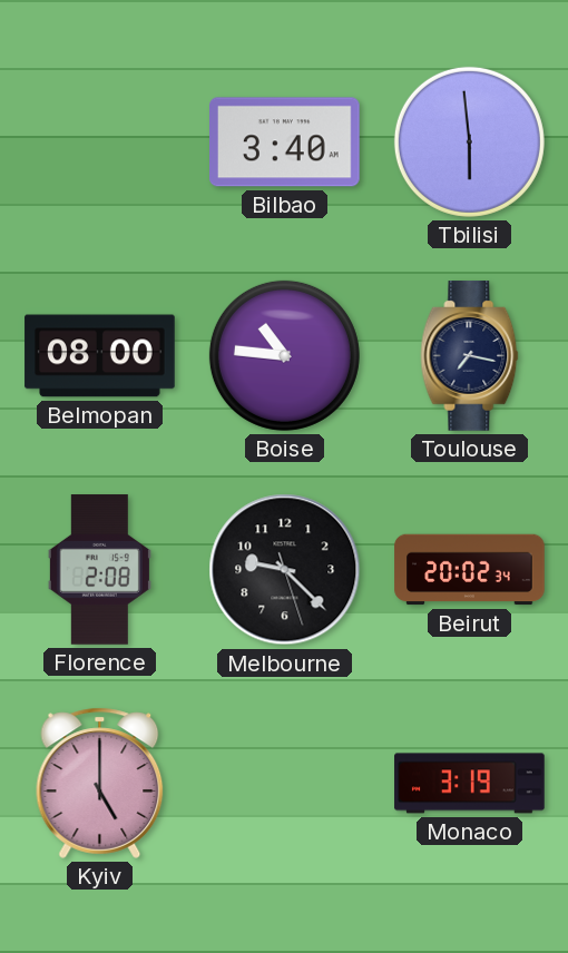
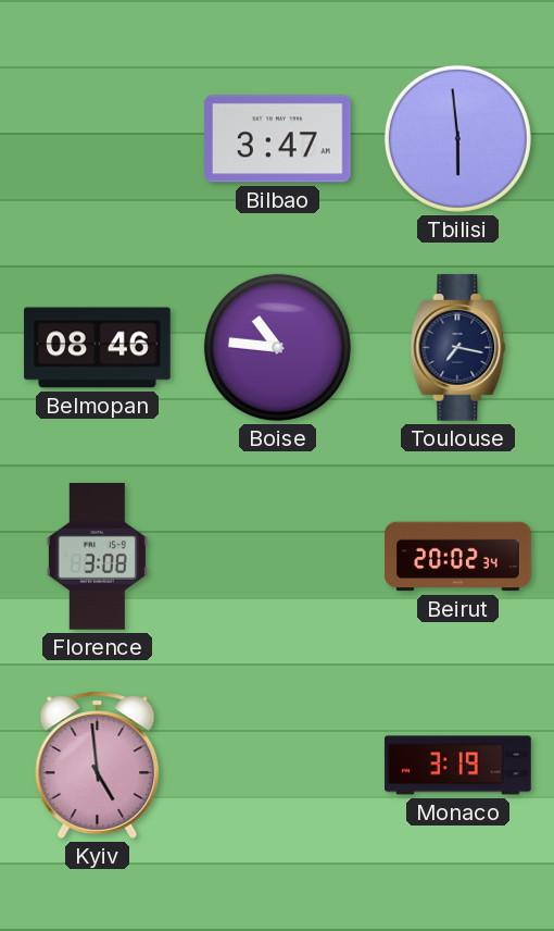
Bilbao: 3:40 -> 3:47
Belmopan: 08:00 -> 08:46
Florence: 2:08 -> 3:08
Melbourne: 9:22 -> none
Kyiv: 5:00 -> 4:59
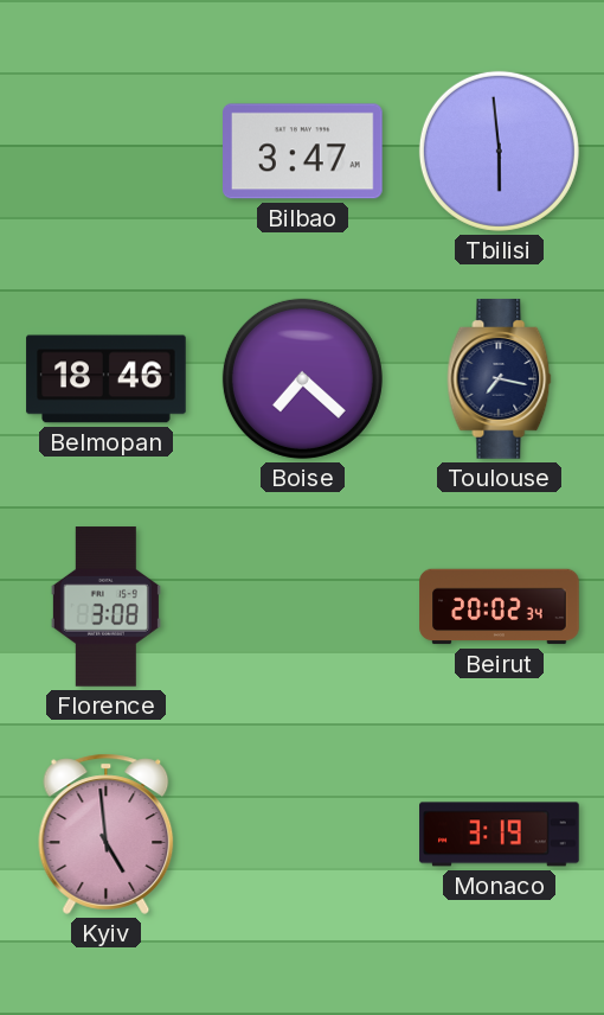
Belmopan: 08:46 -> 18:46
Boise: 10:46 -> 7:22
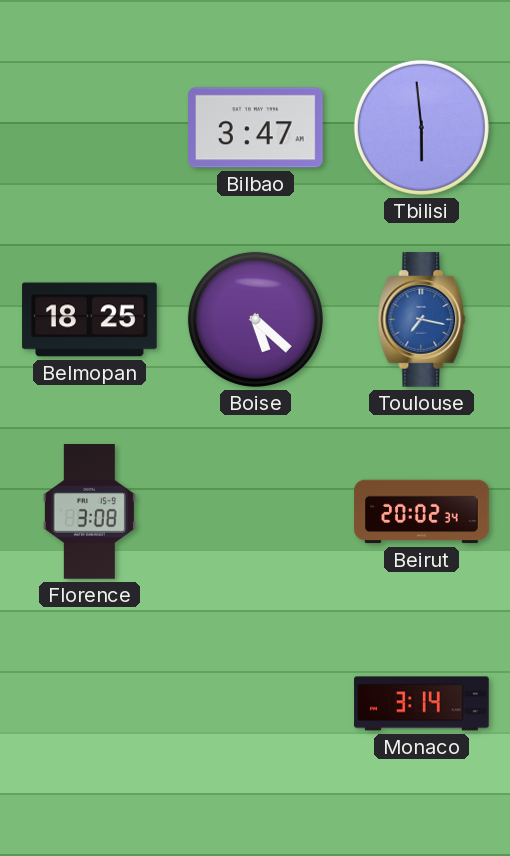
Belmopan: 18:46 -> 18:25
Boise: 7:22 -> 5:22
Toulouse dial: navy -> blue
Kyiv: 4:59 -> none
Monaco: 3:19 -> 3:14
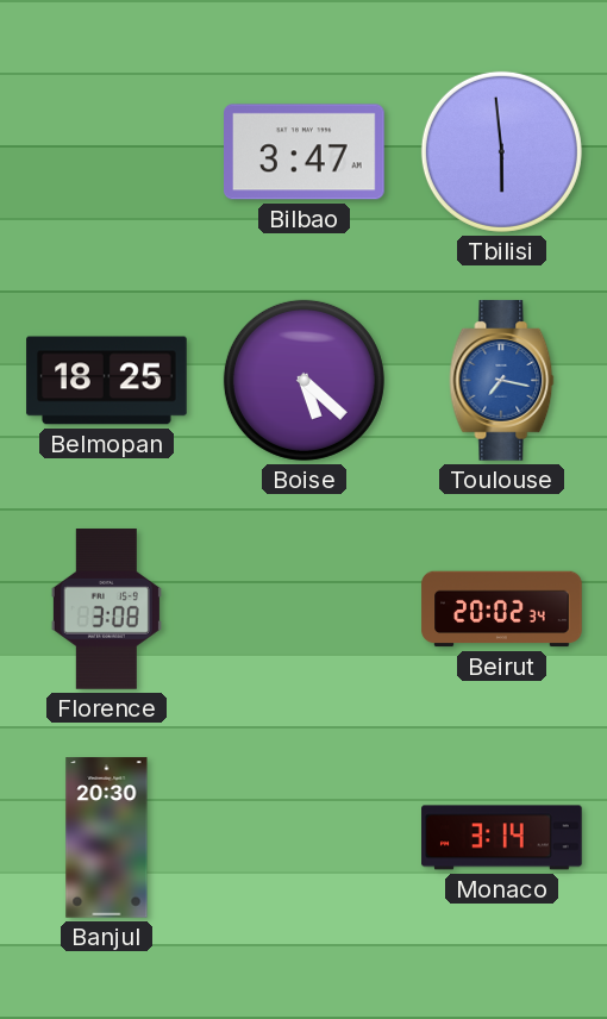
Banjul: none -> 20:30
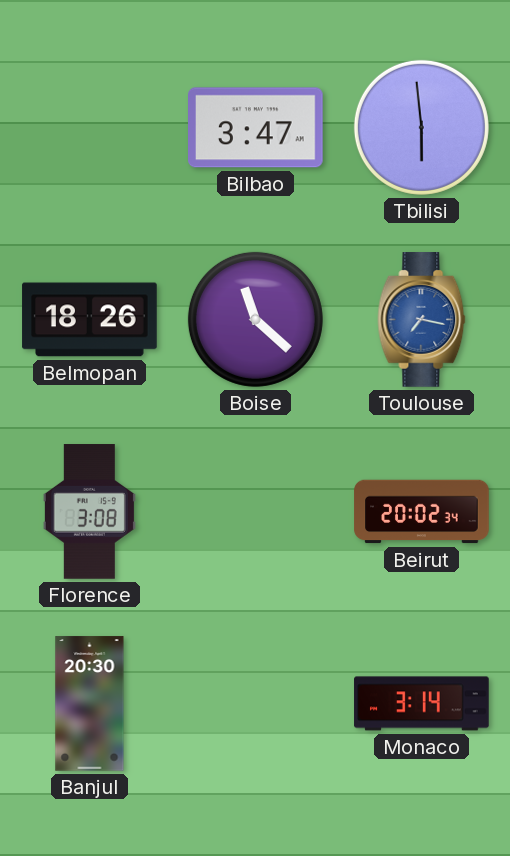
Belmopan: 18:25 -> 18:26
Boise: 5:22 -> 11:22
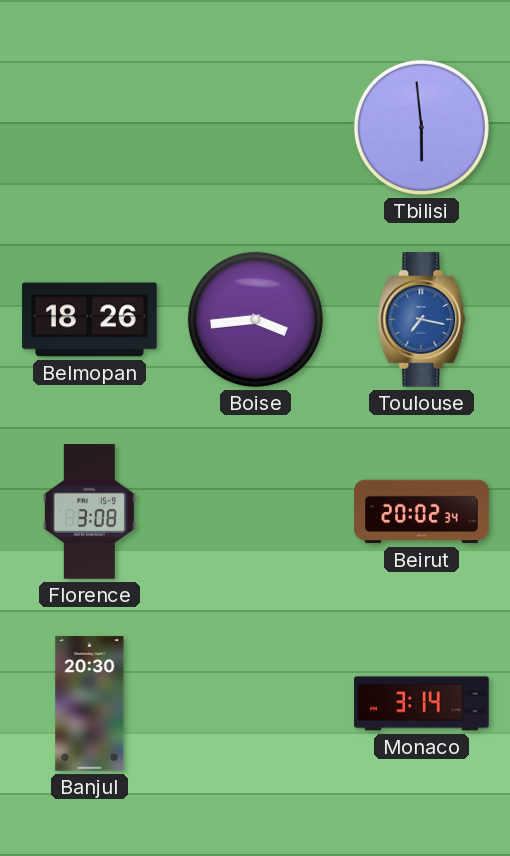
Bilbao: 3:47 -> none
Boise: 11:22 -> 3:44
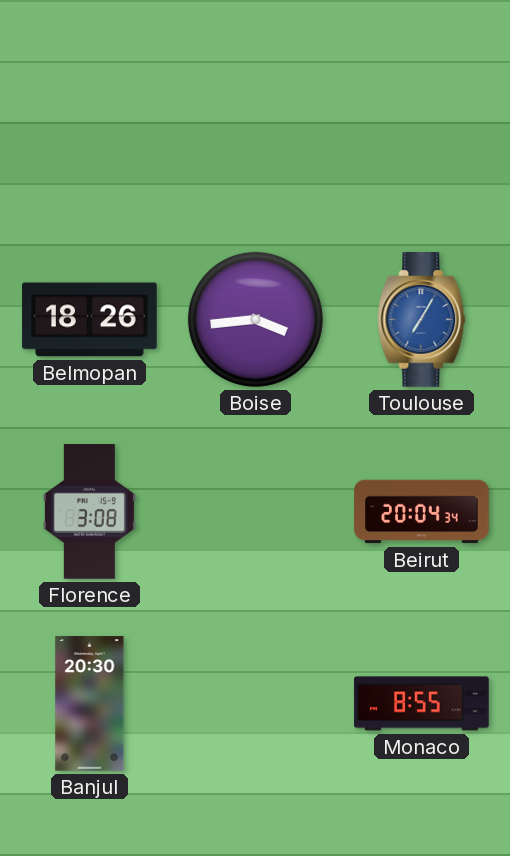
Tbilisi: 5:59 -> none
Toulouse: 7:17 -> 7:05
Beirut: 20:02 -> 20:04
Monaco: 3:14 -> 8:55
